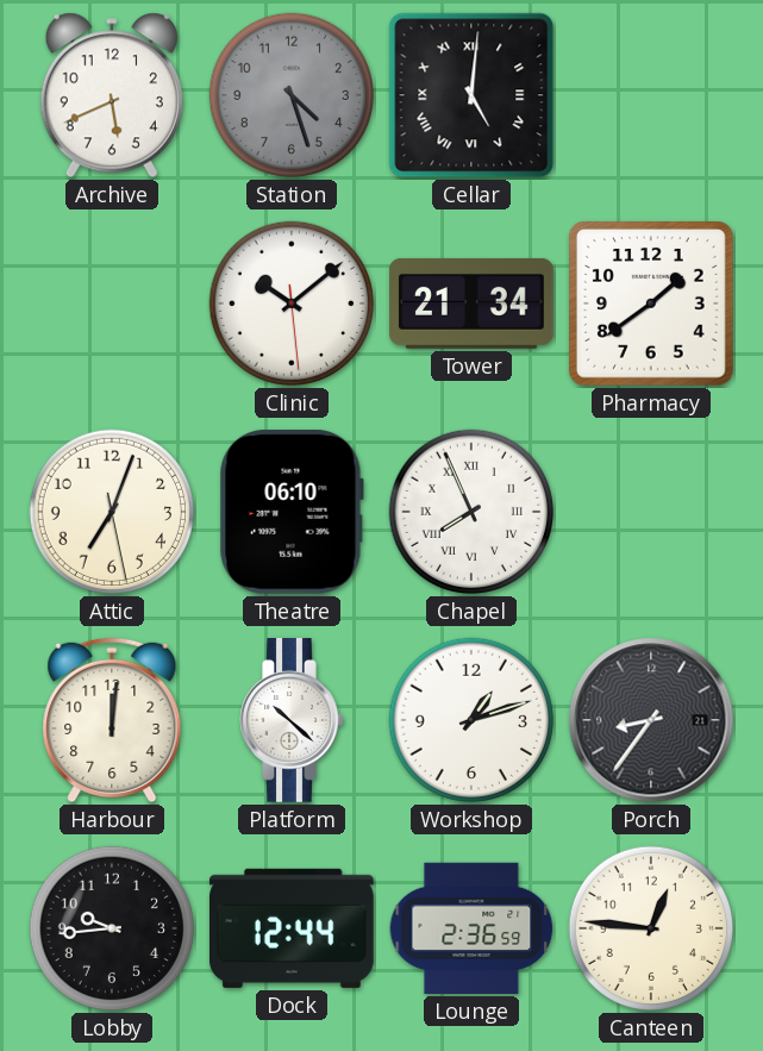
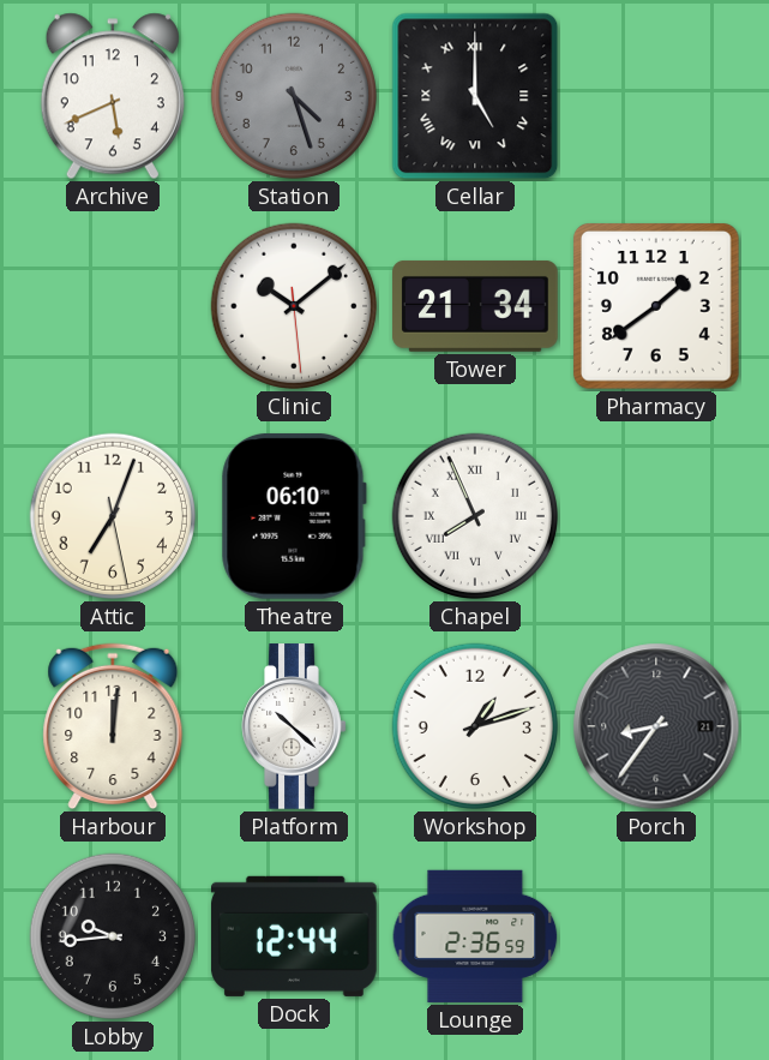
Cellar: 5:01 -> 5:00
Canteen: 12:46 -> none
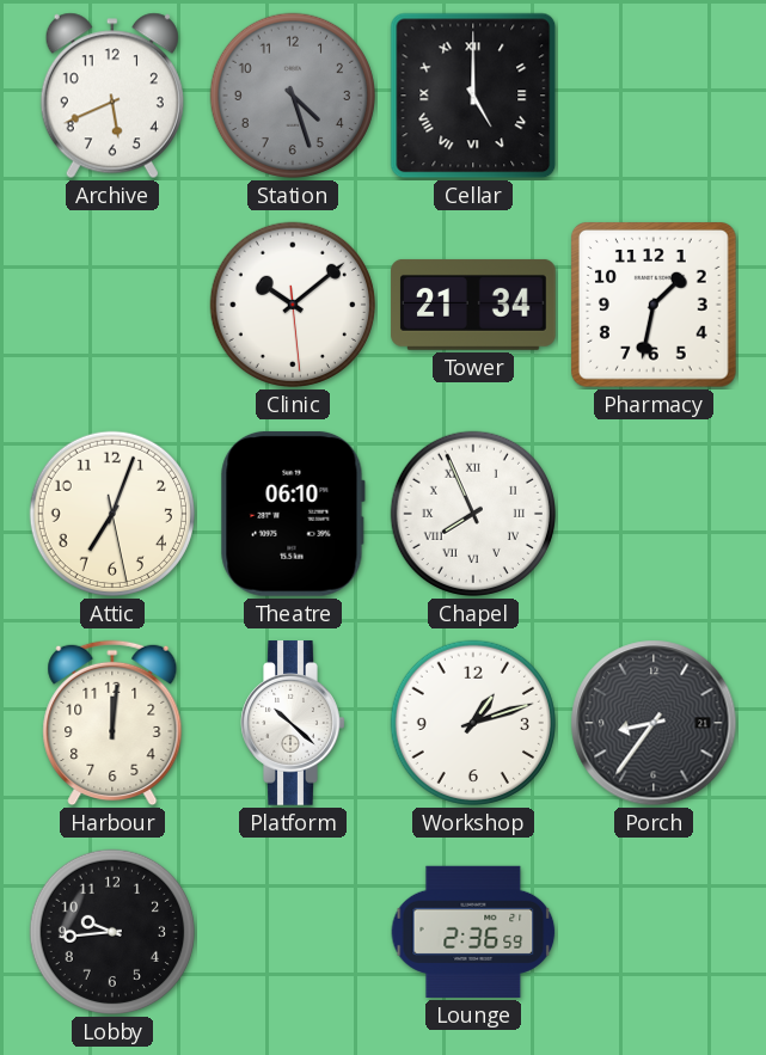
Pharmacy: 1:39 -> 1:32
Dock: 12:44 -> none
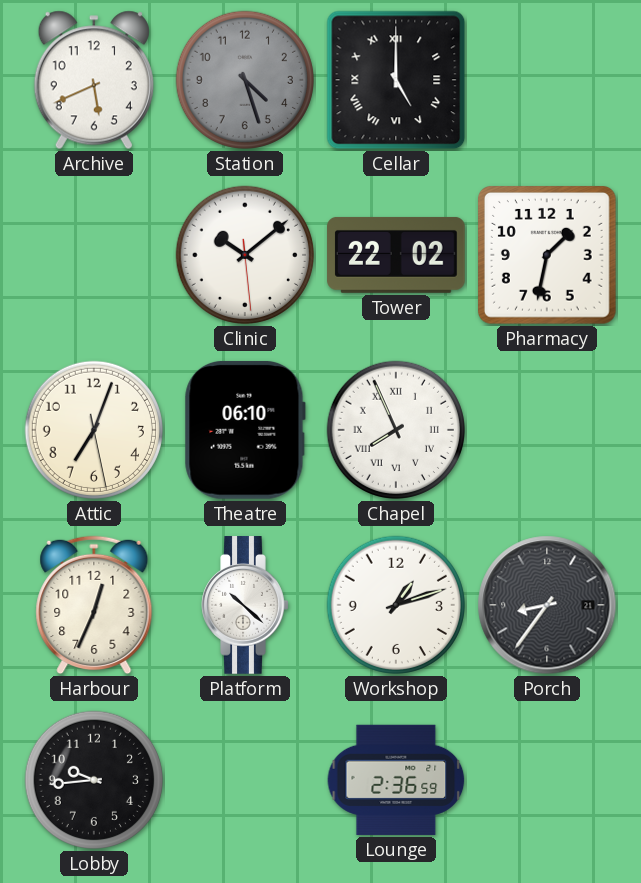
Tower: 21:34 -> 22:02
Harbour: 12:01 -> 12:34
